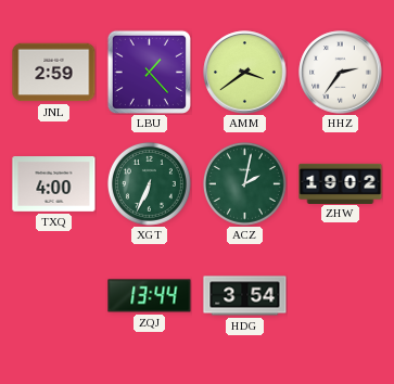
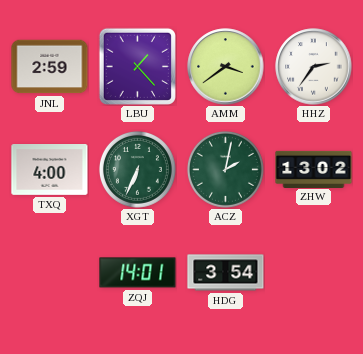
ZHW: 19:02 -> 13:02
ZQJ: 13:44 -> 14:01
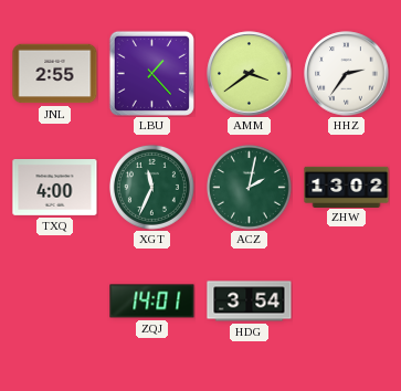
JNL: 2:59 -> 2:55
XGT: 6:34 -> 11:34
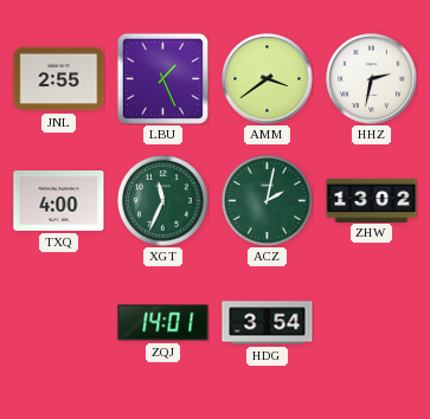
LBU: 1:23 -> 1:26
HHZ: 2:36 -> 2:32
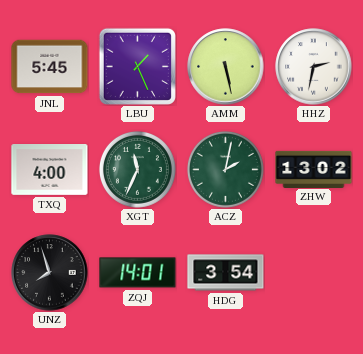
JNL: 2:55 -> 5:45
AMM: 3:39 -> 5:28
UNZ: none -> 7:57
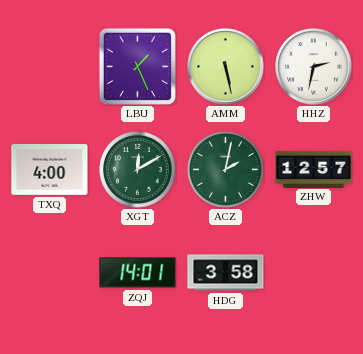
JNL: 5:45 -> none
XGT: 11:34 -> 12:10
ZHW: 13:02 -> 12:57
UNZ: 7:57 -> none
HDG: 3:54 -> 3:58
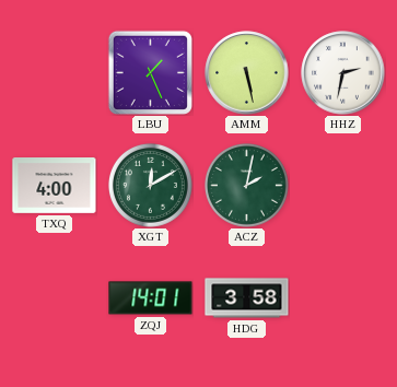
ZHW: 12:57 -> none
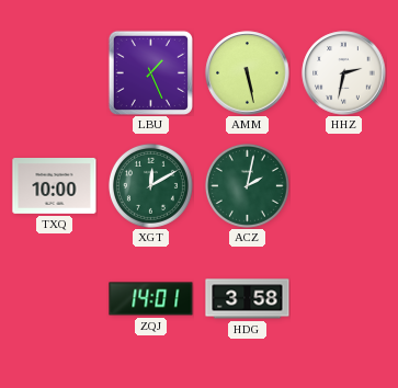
TXQ: 4:00 -> 10:00
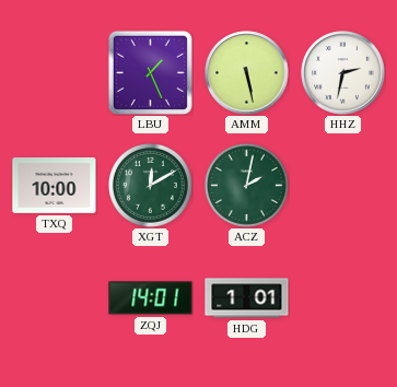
HDG: 3:58 -> 1:01
